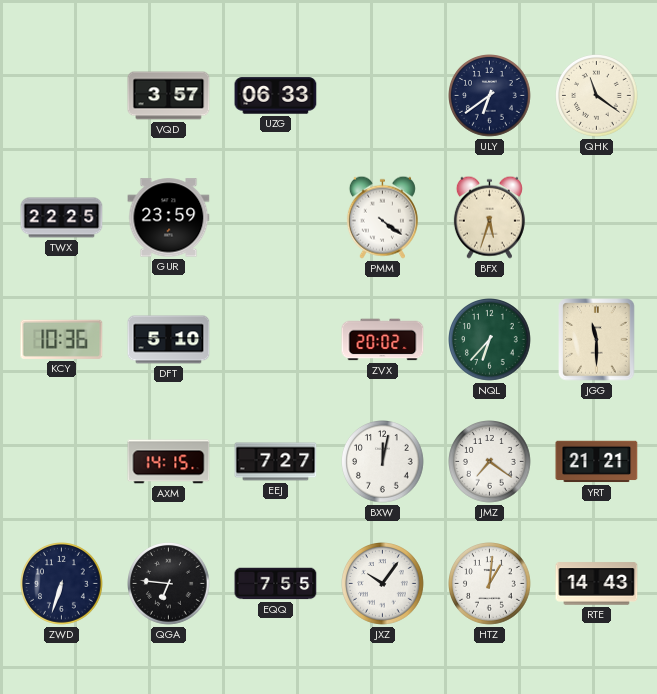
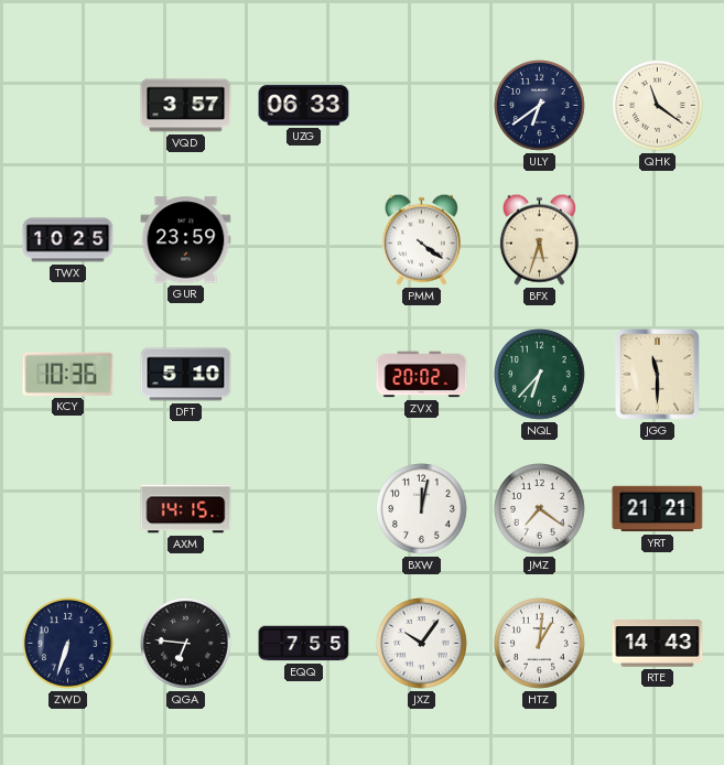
TWX: 22:25 -> 10:25
EEJ: 7:27 -> none
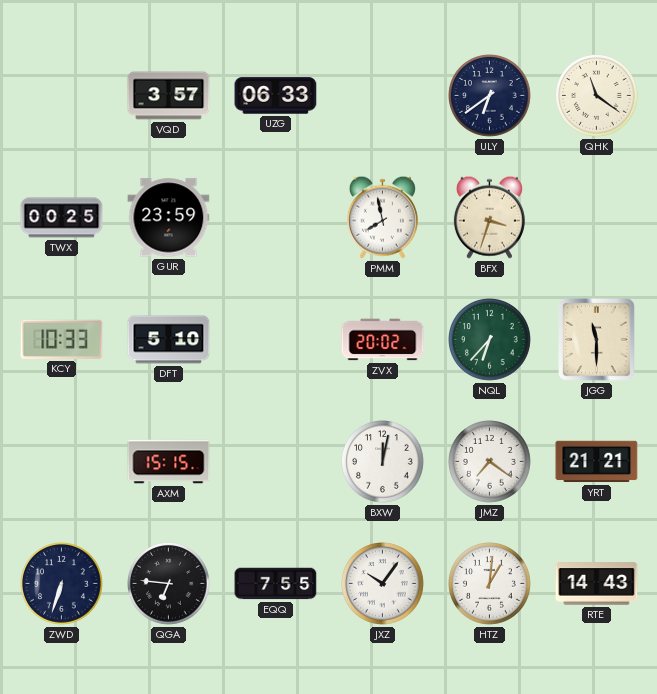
TWX: 10:25 -> 00:25
PMM: 4:21 -> 7:58
BFX: 5:33 -> 3:33
KCY: 10:36 -> 10:33
AXM: 14:15 -> 15:15
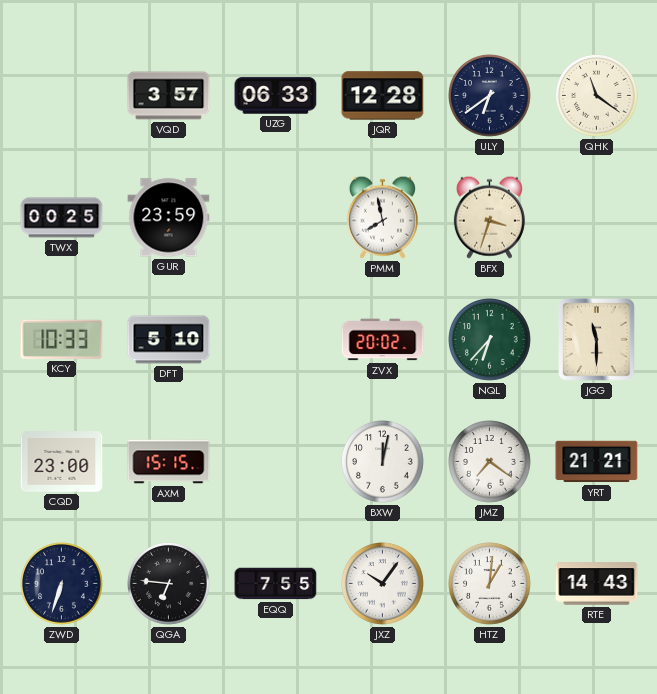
JQR: none -> 12:28
CQD: none -> 23:00
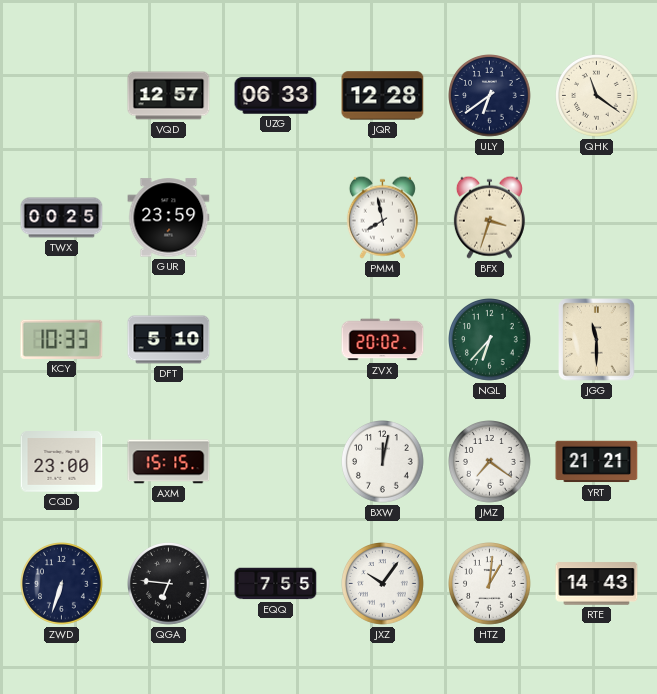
VQD: 3:57 -> 12:57
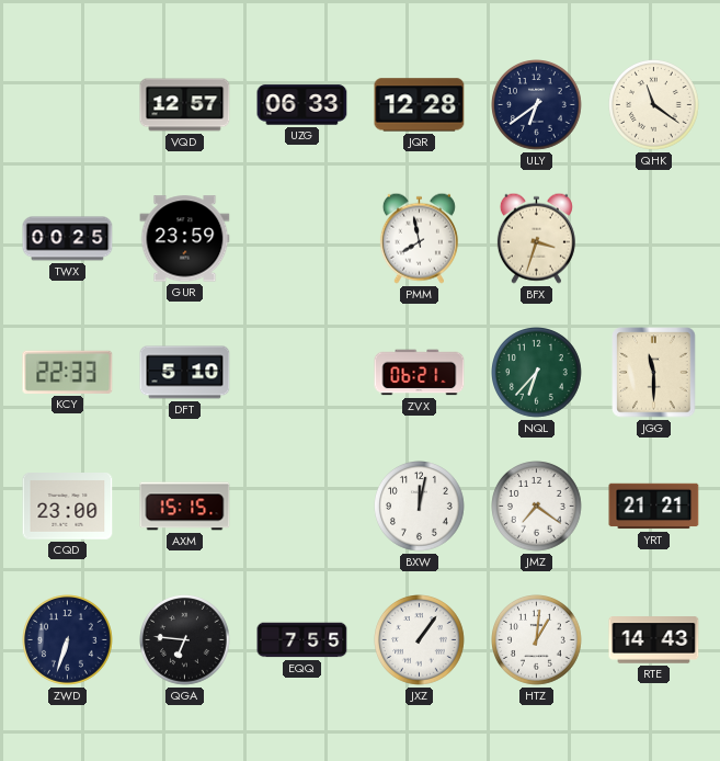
KCY: 10:33 -> 22:33
ZVX: 20:02 -> 06:21
JXZ: 10:06 -> 1:06
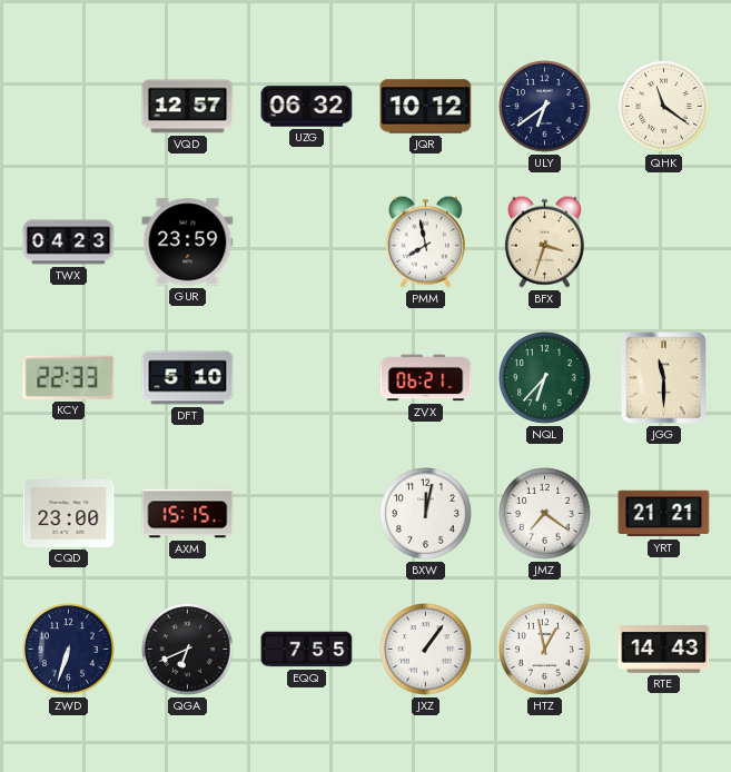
UZG: 06:33 -> 06:32
JQR: 12:28 -> 10:12
TWX: 00:25 -> 04:23
QGA: 6:46 -> 6:41
HTZ: 1:01 -> 12:58
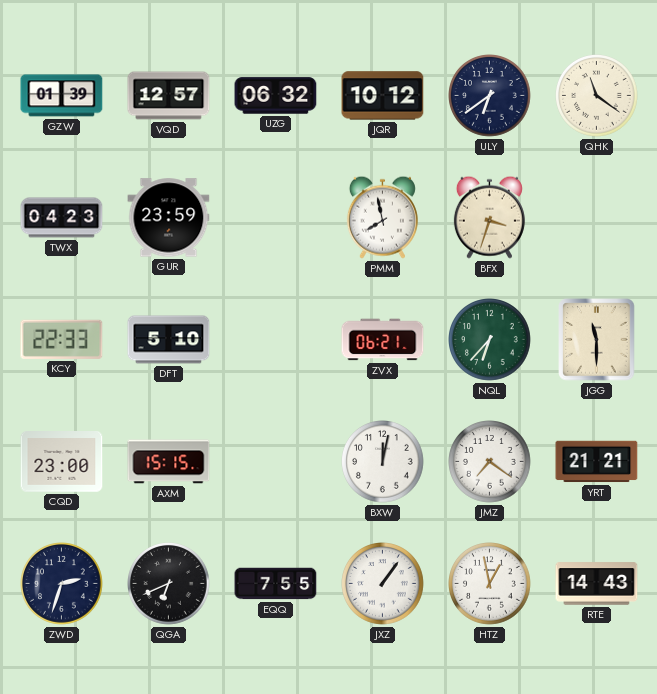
GZW: none -> 01:39
ZWD: 6:33 -> 2:33
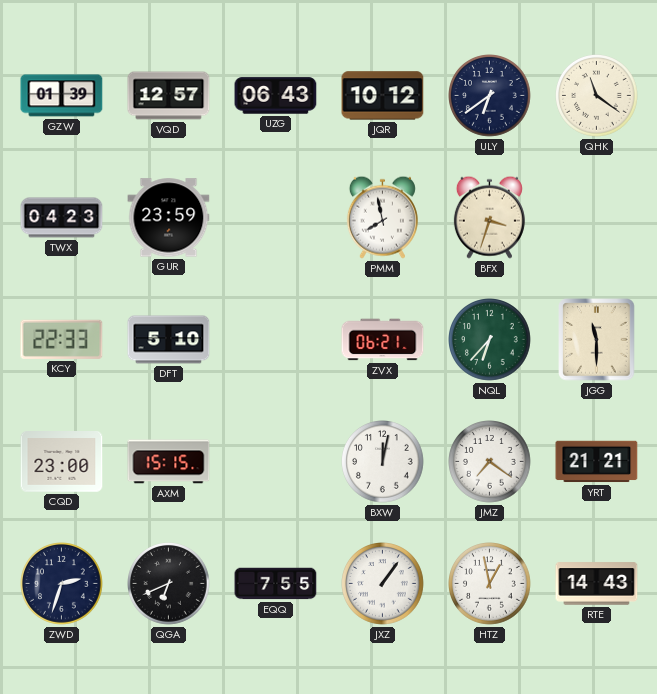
UZG: 06:32 -> 06:43
